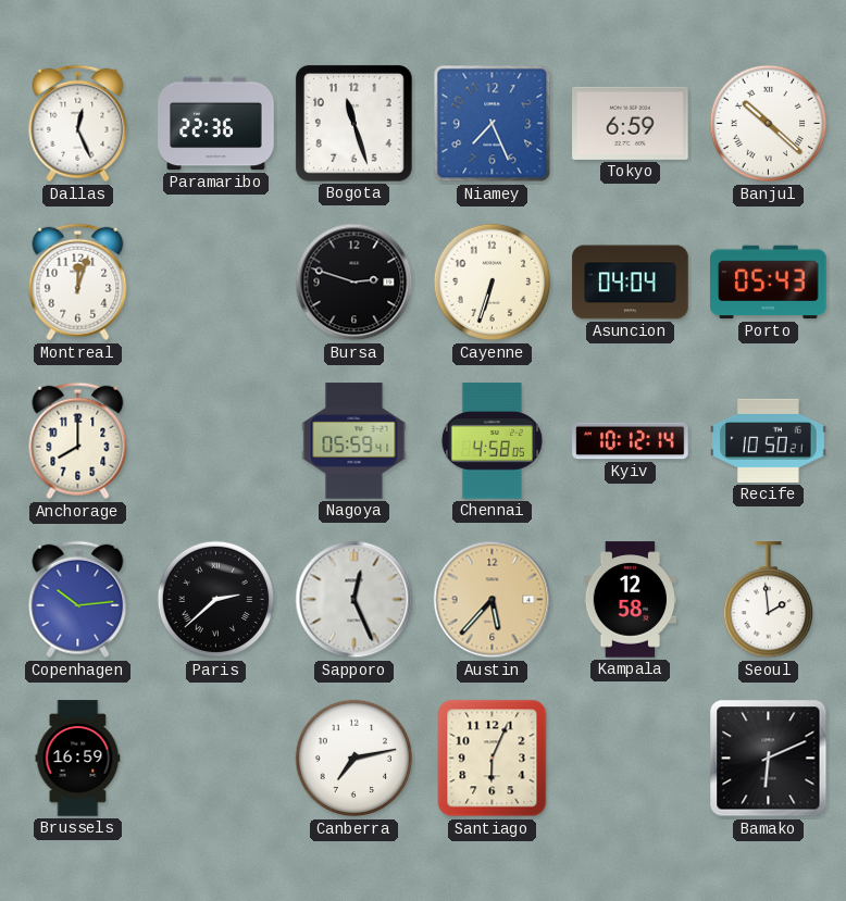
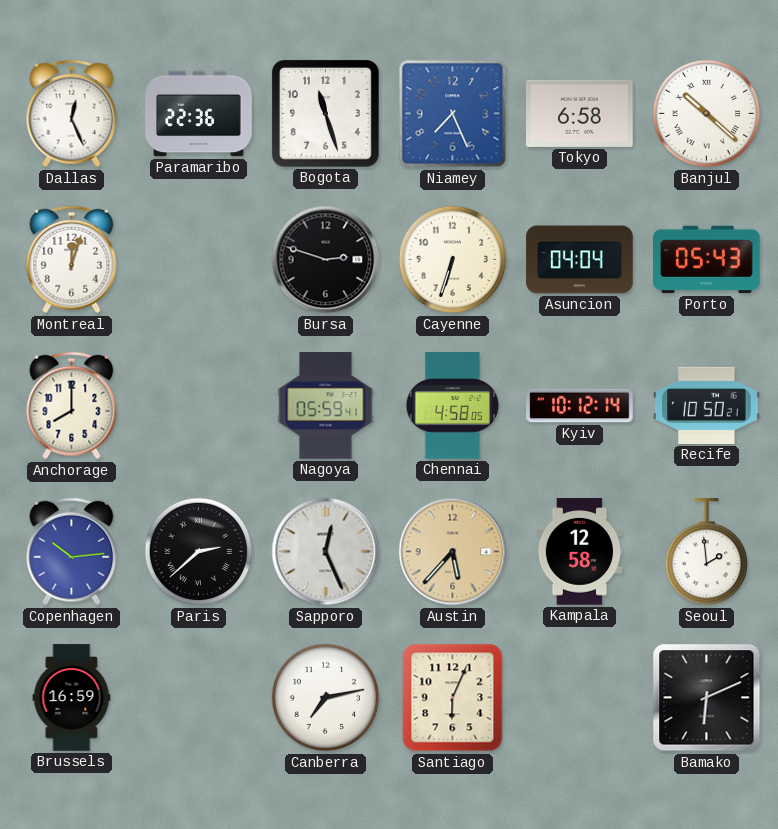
Tokyo: 6:59 -> 6:58
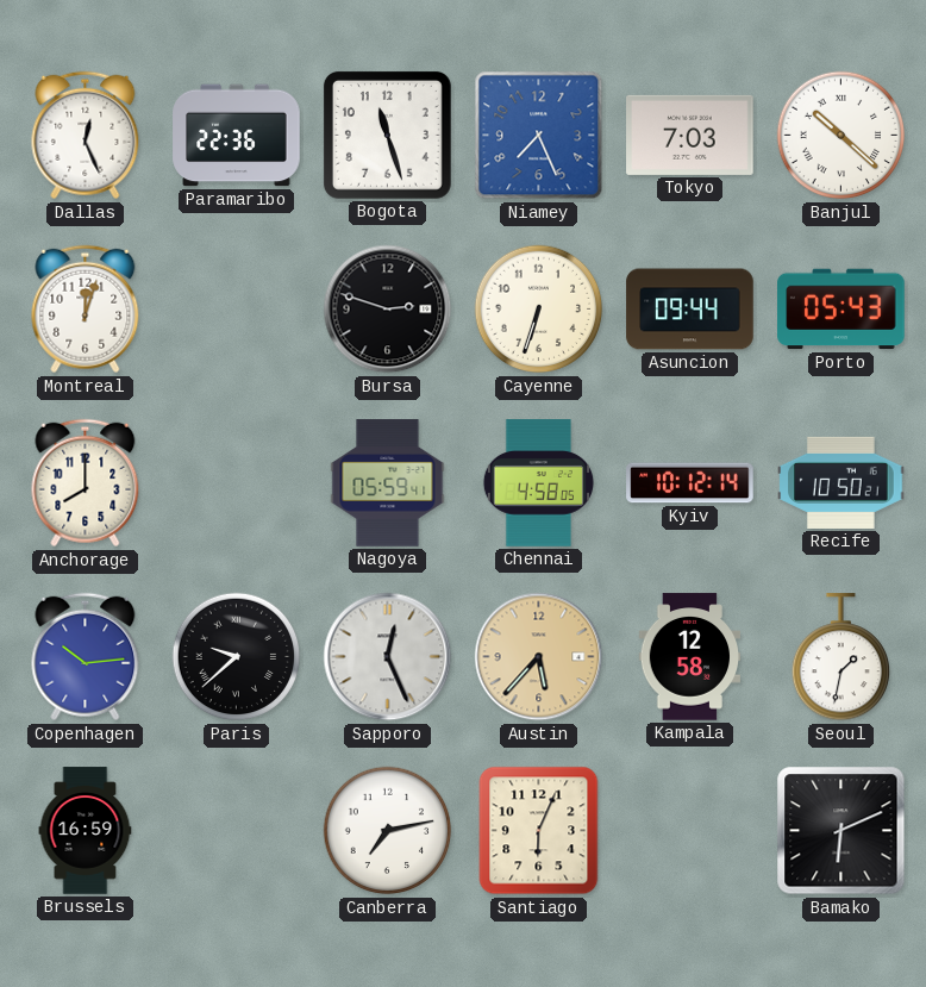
Tokyo: 6:58 -> 7:03
Asuncion: 04:04 -> 09:44
Paris: 2:38 -> 9:38
Seoul: 1:59 -> 1:32
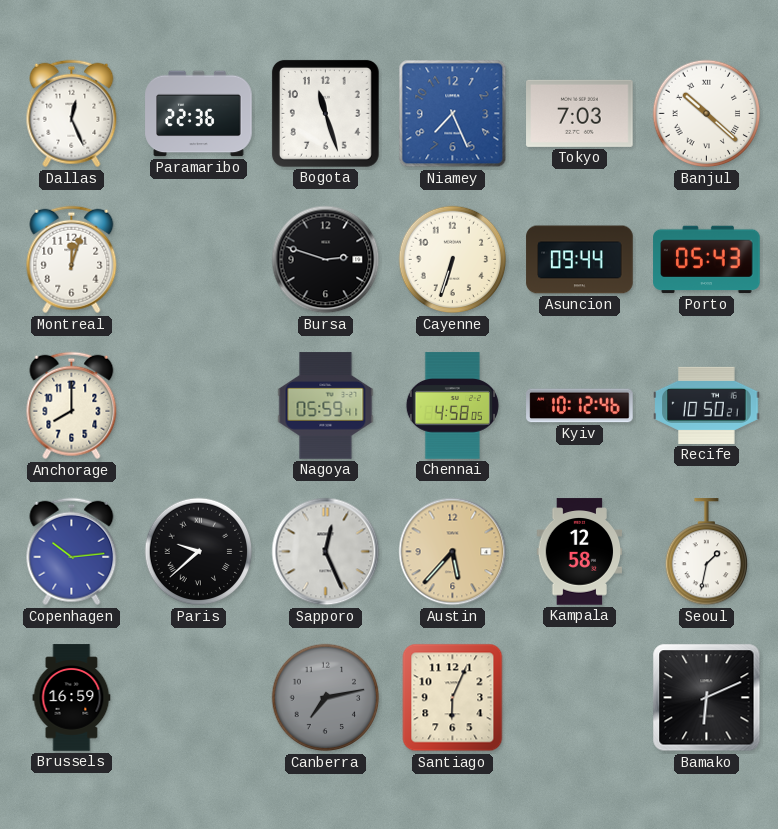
Kyiv: 10:12:14 -> 10:12:46
Canberra dial: white -> grey
